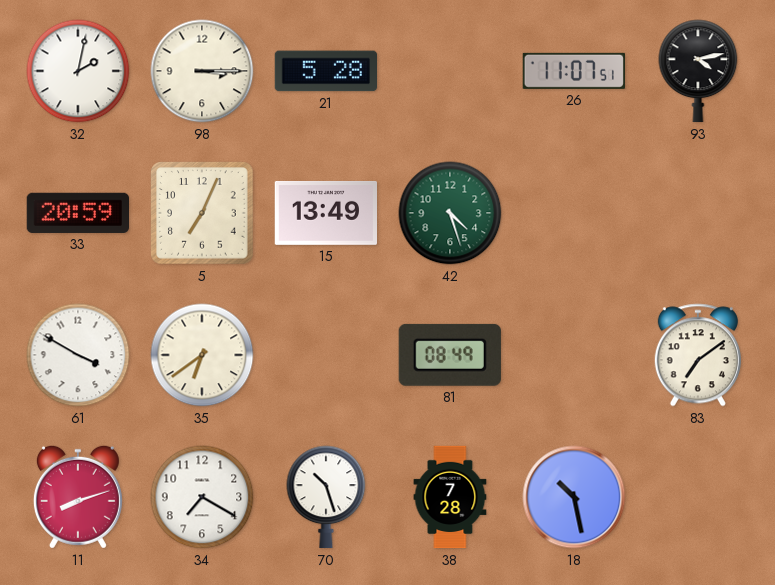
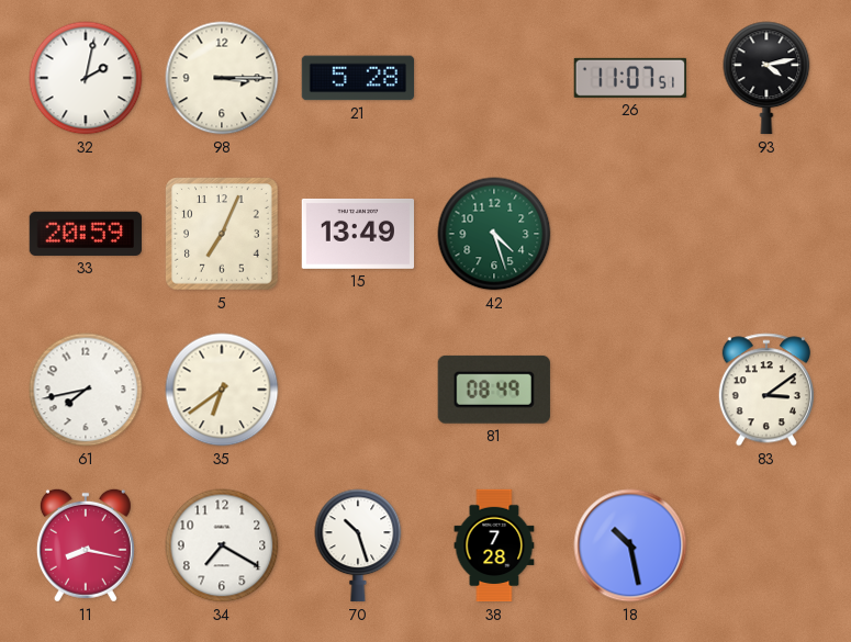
61: 3:50 -> 7:43
83: 7:09 -> 3:09
11: 8:12 -> 8:17
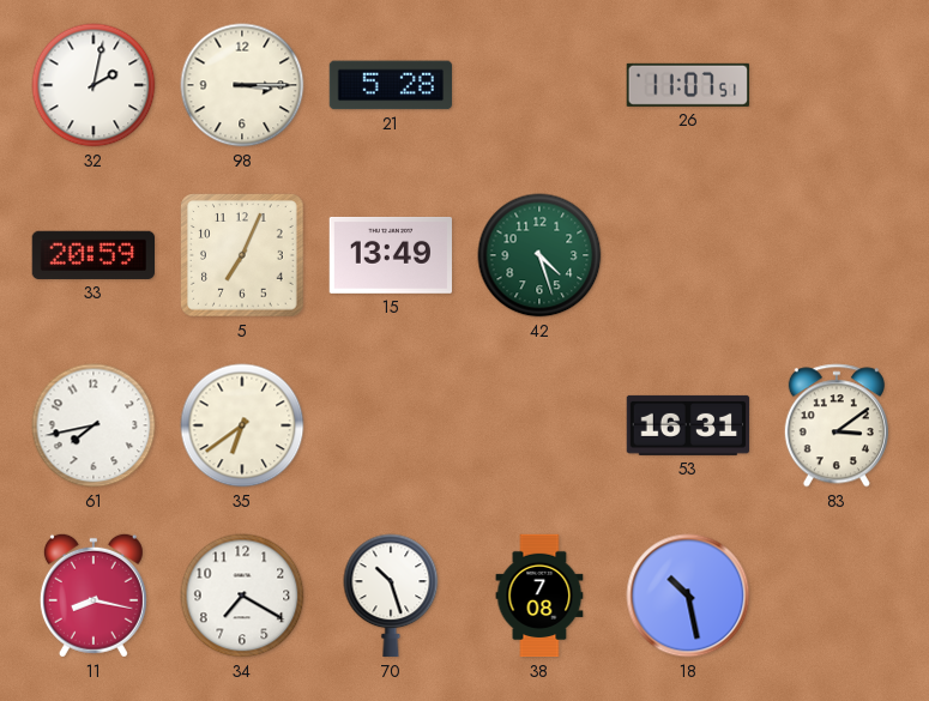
93: 4:13 -> none
81: 08:49 -> none
53: none -> 16:31
38: 7:28 -> 7:08
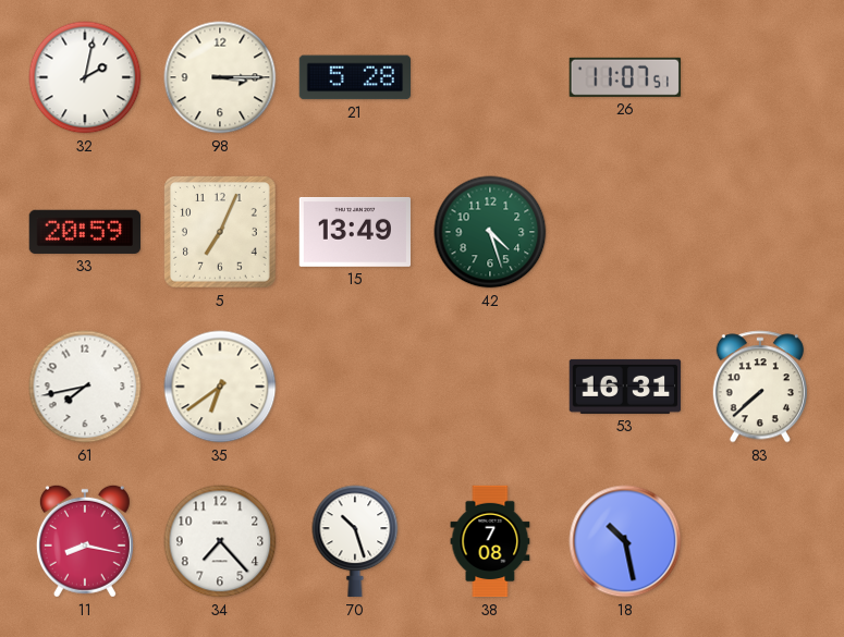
83: 3:09 -> 7:38
34: 7:20 -> 7:23
